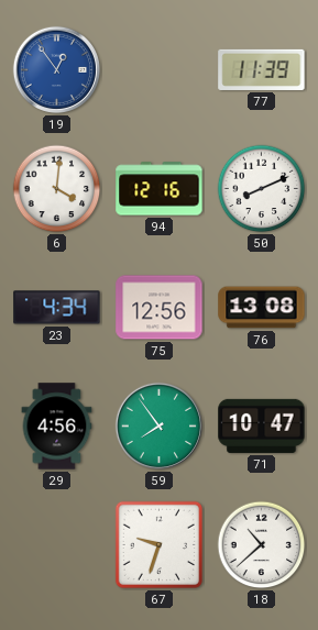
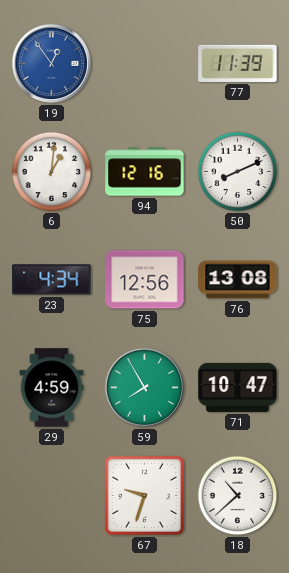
6: 4:01 -> 1:01
29: 4:56 -> 4:59
59: 7:54 -> 7:55
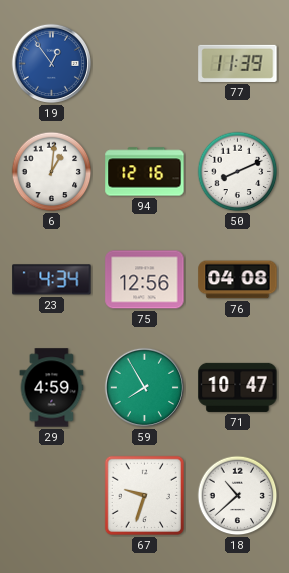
76: 13:08 -> 04:08
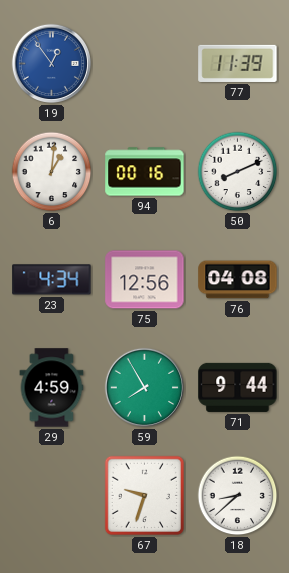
94: 12:16 -> 00:16
71: 10:47 -> 9:44
18: 10:38 -> 8:38
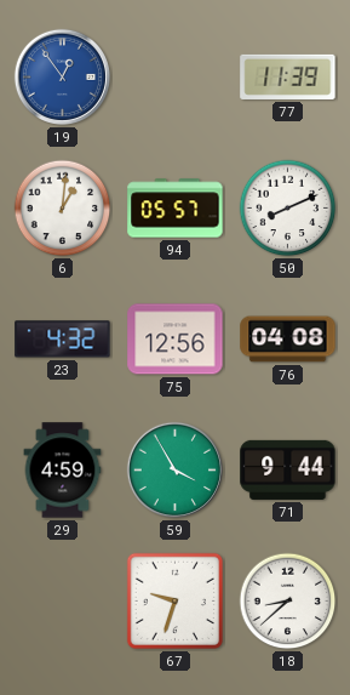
94: 00:16 -> 05:57
23: 4:34 -> 4:32
59: 7:55 -> 3:55
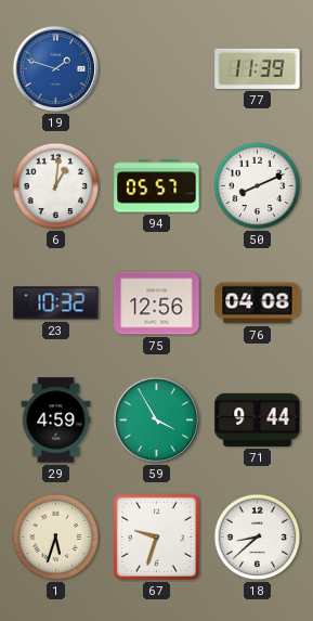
19: 12:54 -> 1:48
23: 4:32 -> 10:32
1: none -> 5:33
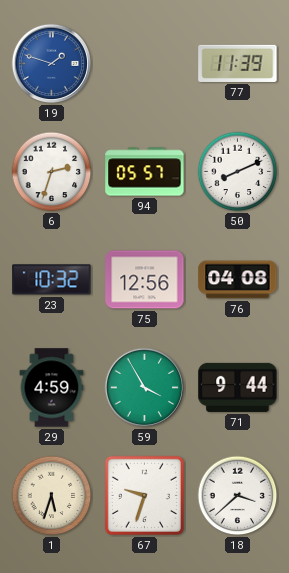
6: 1:01 -> 2:33
18: 8:38 -> 3:38
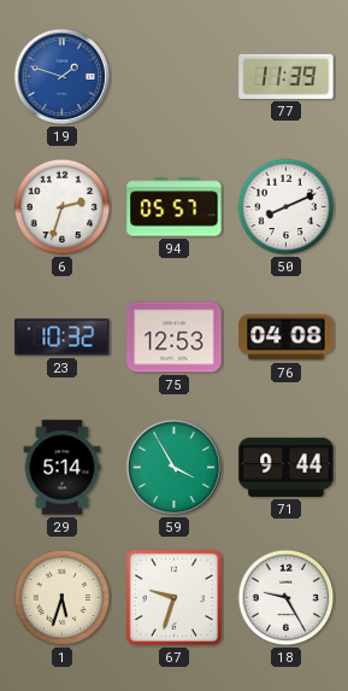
75: 12:56 -> 12:53
29: 4:59 -> 5:14
18: 3:38 -> 9:25
